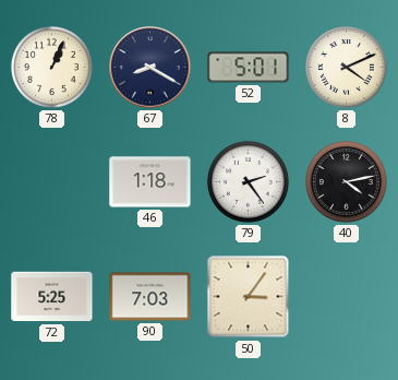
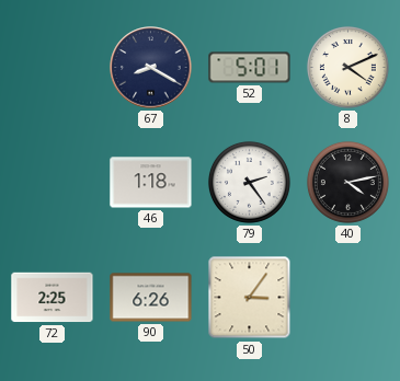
78: 1:04 -> none
72: 5:25 -> 2:25
90: 7:03 -> 6:26
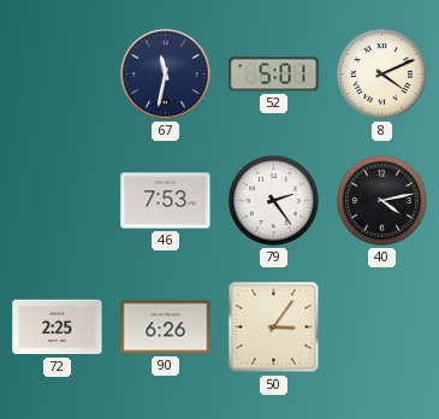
67: 8:20 -> 11:32
46: 1:18 -> 7:53
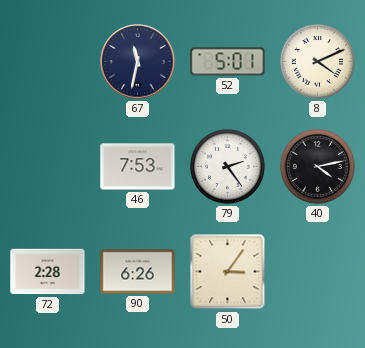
72: 2:25 -> 2:28
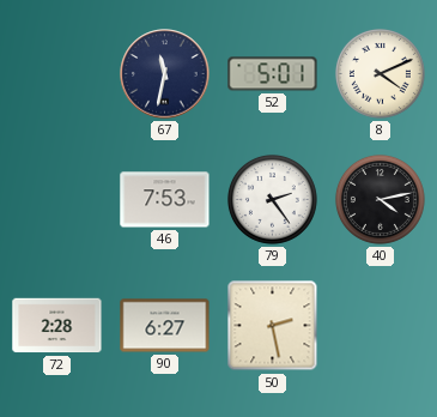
90: 6:26 -> 6:27
50: 3:06 -> 2:28
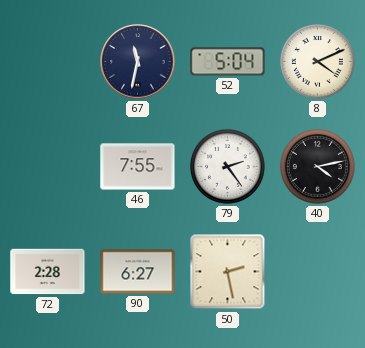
52: 5:01 -> 5:04
46: 7:53 -> 7:55
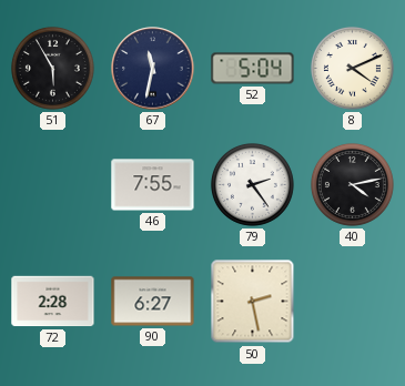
51: none -> 5:55
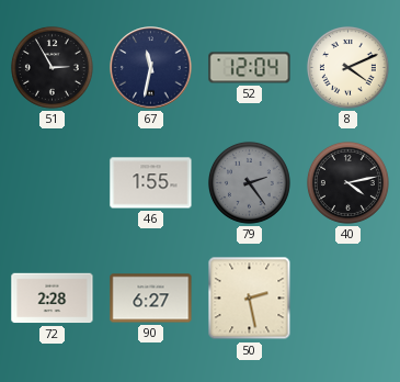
51: 5:55 -> 2:55
52: 5:04 -> 12:04
46: 7:55 -> 1:55
79 dial: white -> grey
